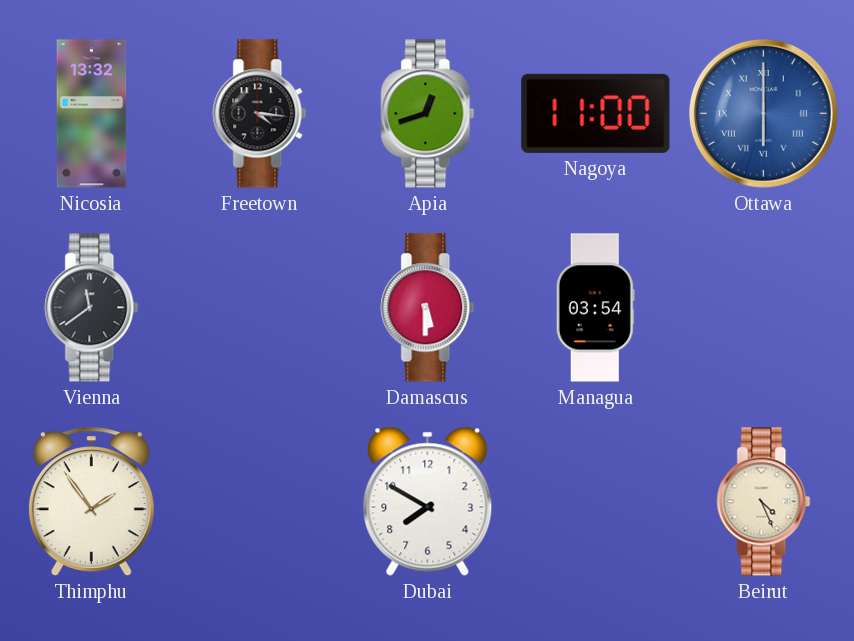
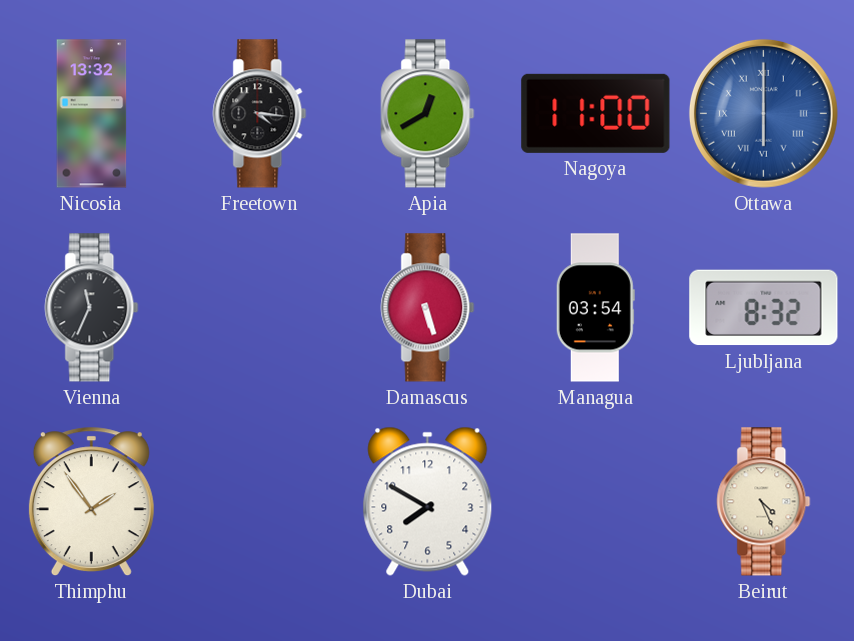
Apia: 12:42 -> 12:40
Vienna: 11:39 -> 11:34
Damascus: 5:30 -> 5:27
Ljubljana: none -> 8:32
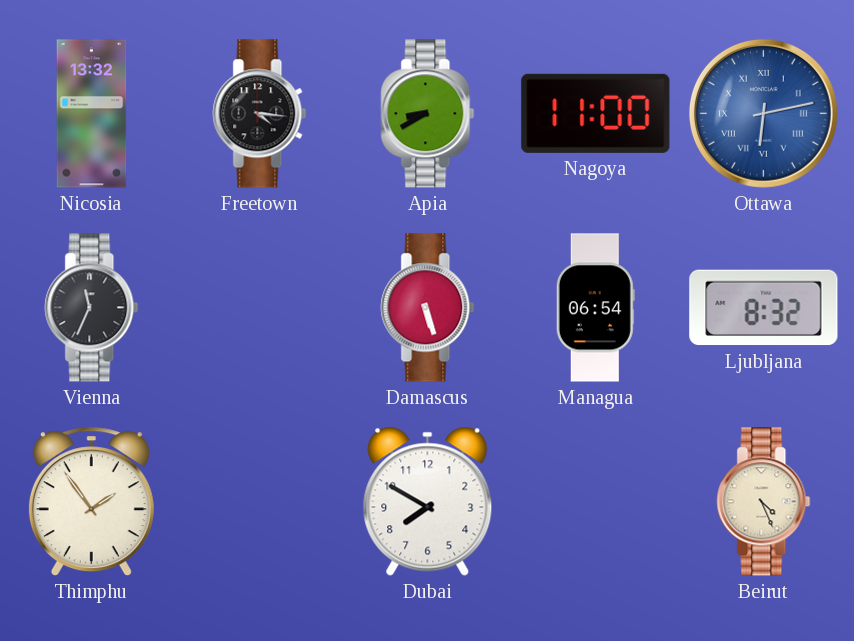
Apia: 12:40 -> 8:40
Ottawa: 6:00 -> 6:13
Managua: 03:54 -> 06:54
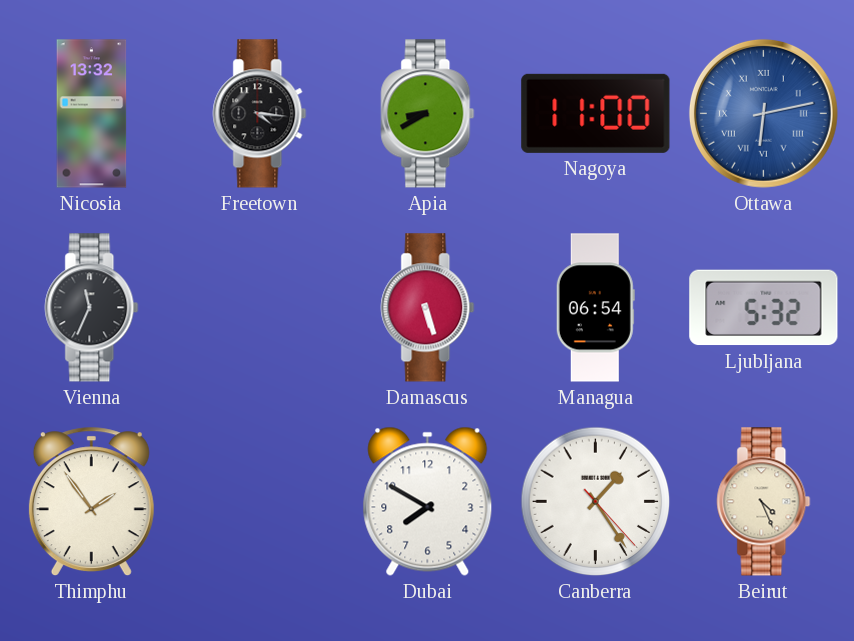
Ljubljana: 8:32 -> 5:32
Canberra: none -> 1:24
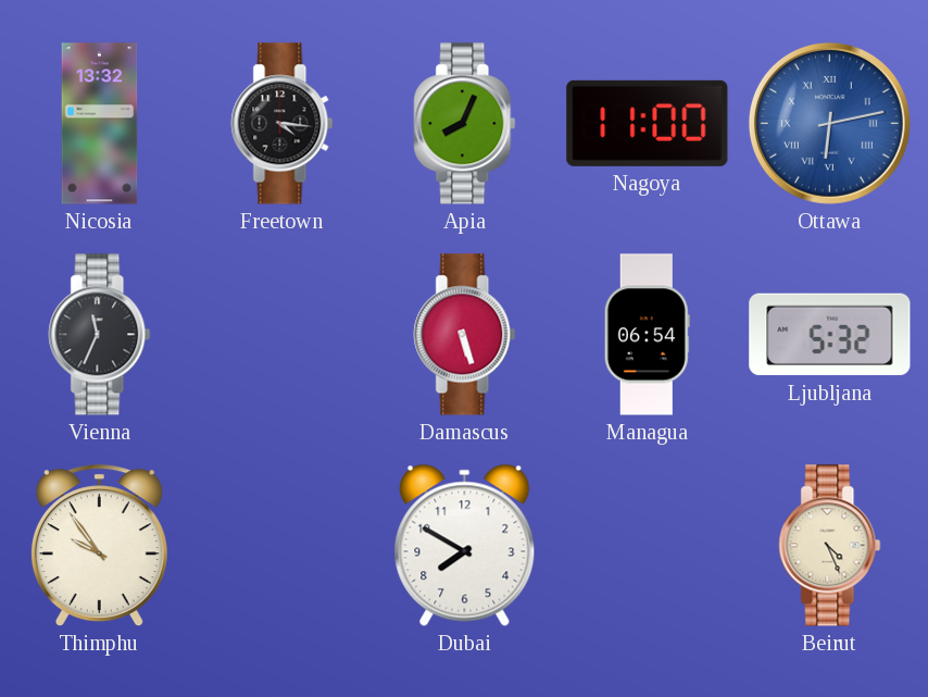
Apia: 8:40 -> 8:04
Thimphu: 1:54 -> 9:54
Canberra: 1:24 -> none
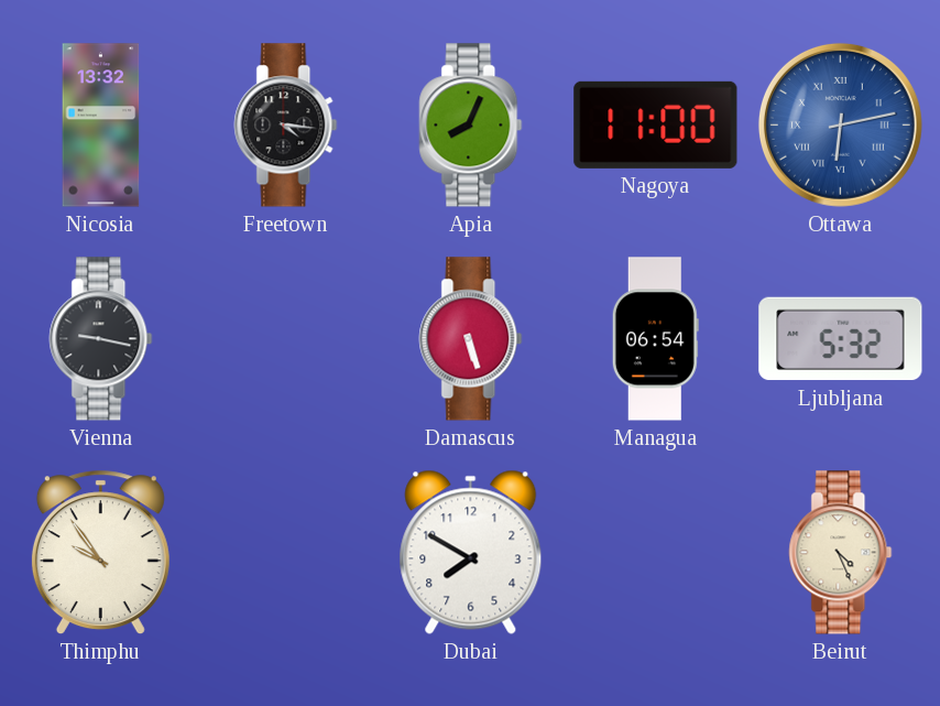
Vienna: 11:34 -> 9:17
